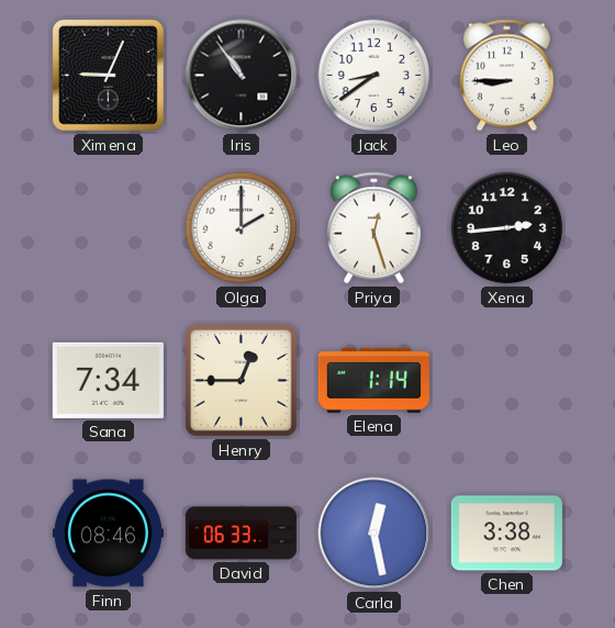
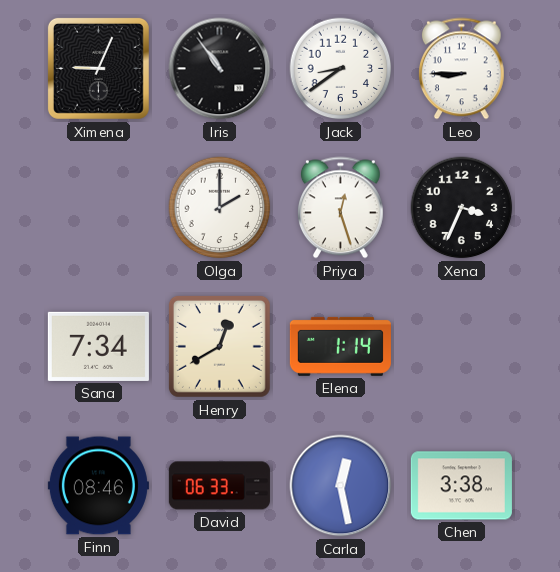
Xena: 2:44 -> 3:34
Henry: 12:45 -> 12:40
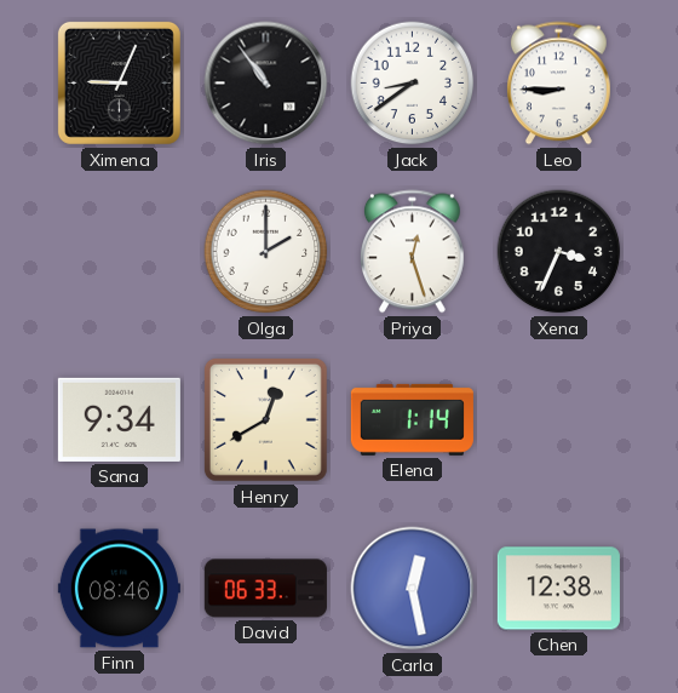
Sana: 7:34 -> 9:34
Chen: 3:38 -> 12:38
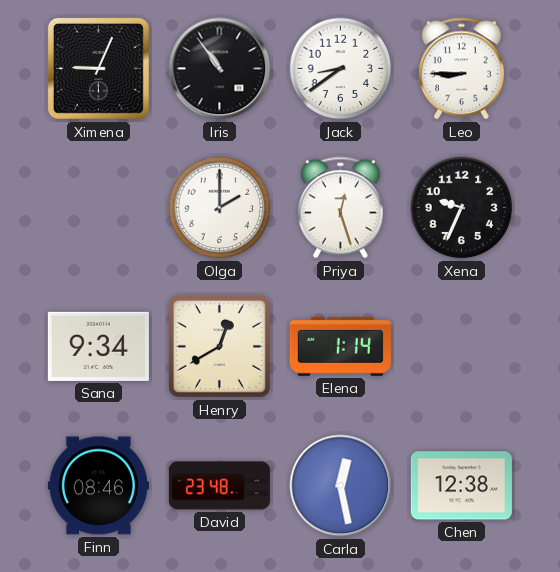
Xena: 3:34 -> 9:34
David: 06:33 -> 23:48
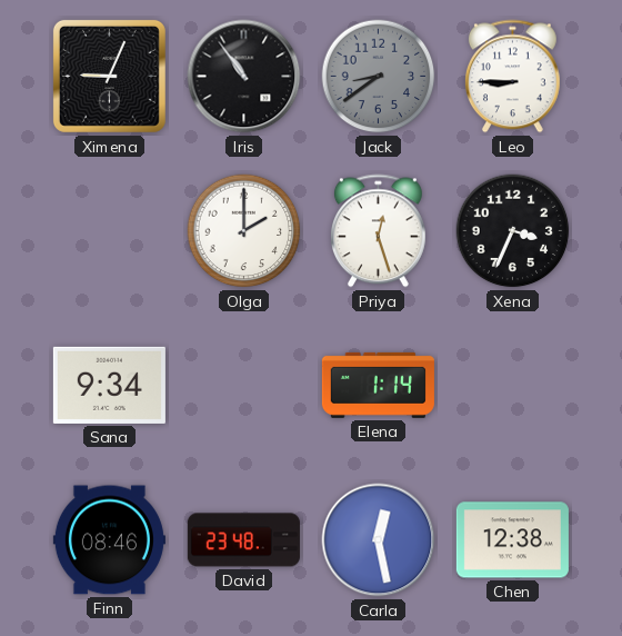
Jack dial: white -> grey
Xena: 9:34 -> 3:34
Henry: 12:40 -> none
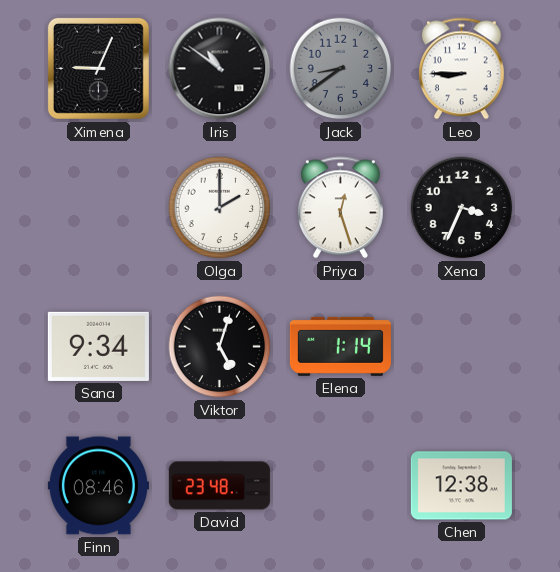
Iris: 10:54 -> 10:51
Viktor: none -> 5:03
Carla: 12:28 -> none
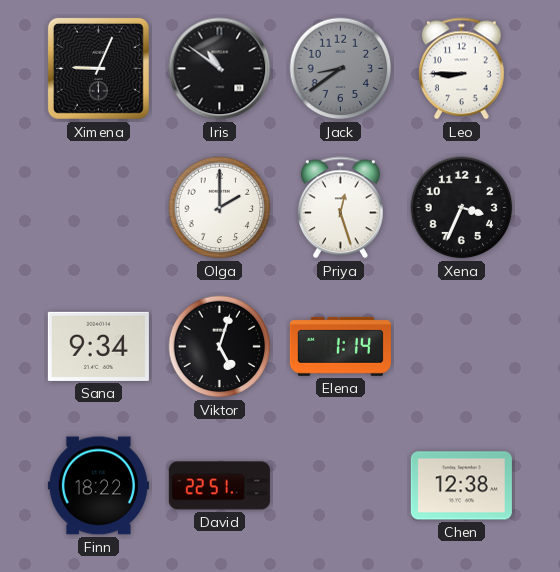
Finn: 08:46 -> 18:22
David: 23:48 -> 22:51
